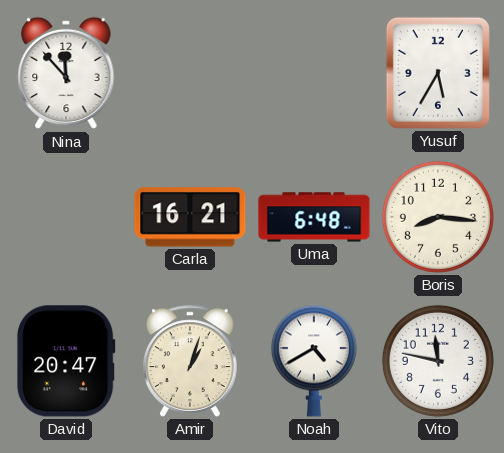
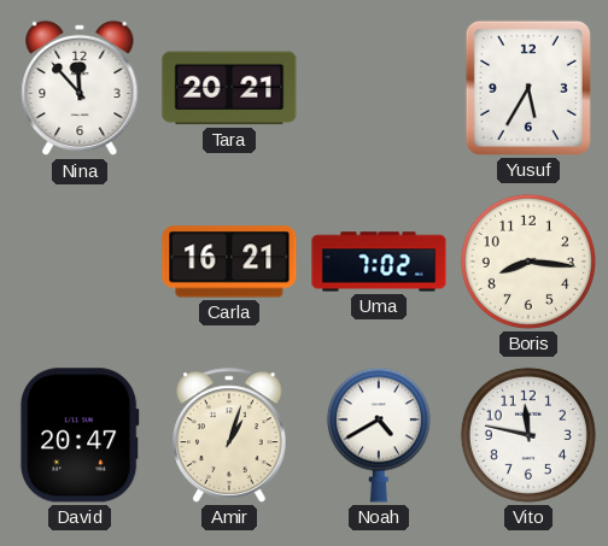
Tara: none -> 20:21
Uma: 6:48 -> 7:02
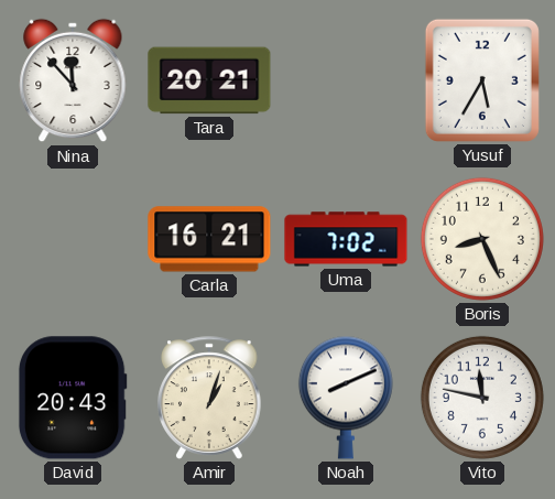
Boris: 8:16 -> 8:26
David: 20:47 -> 20:43
Noah: 4:40 -> 8:11
